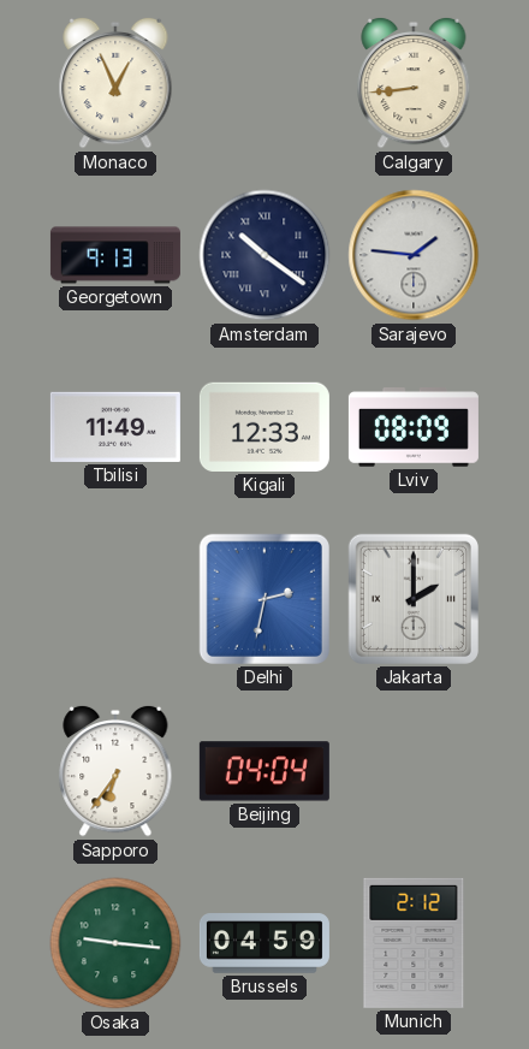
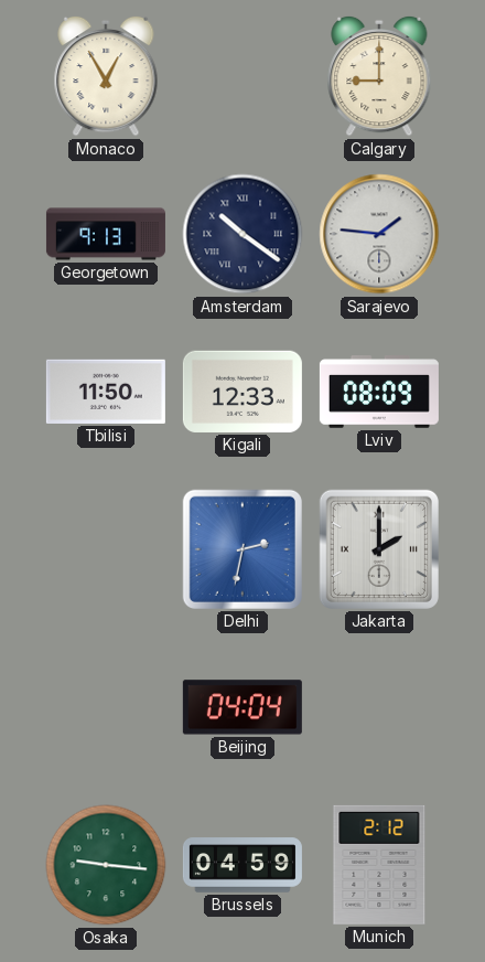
Monaco: 12:56 -> 12:55
Calgary: 8:44 -> 9:00
Tbilisi: 11:49 -> 11:50
Sapporo: 6:36 -> none
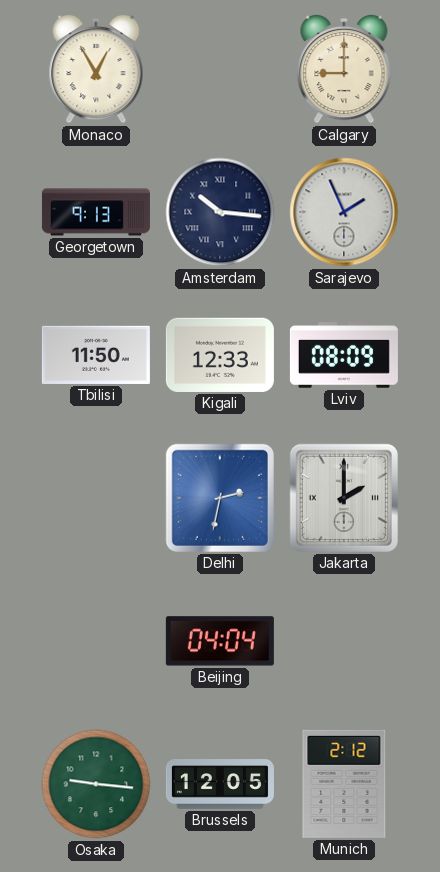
Amsterdam: 10:21 -> 10:16
Sarajevo: 1:46 -> 1:56
Brussels: 04:59 -> 12:05
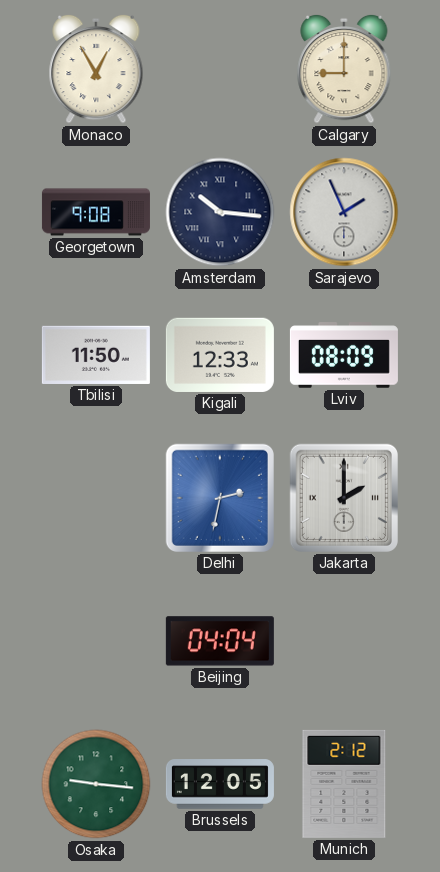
Georgetown: 9:13 -> 9:08
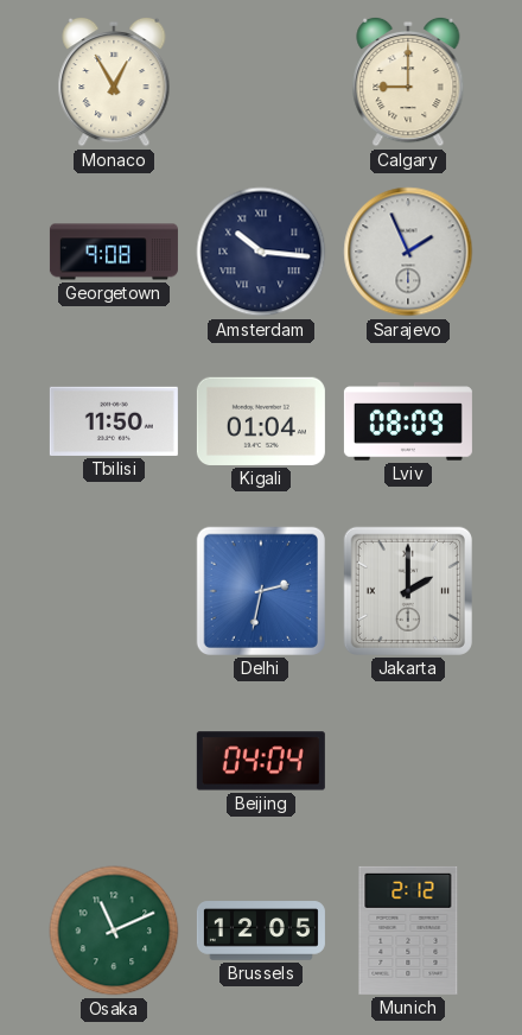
Kigali: 12:33 -> 01:04
Osaka: 9:16 -> 11:11
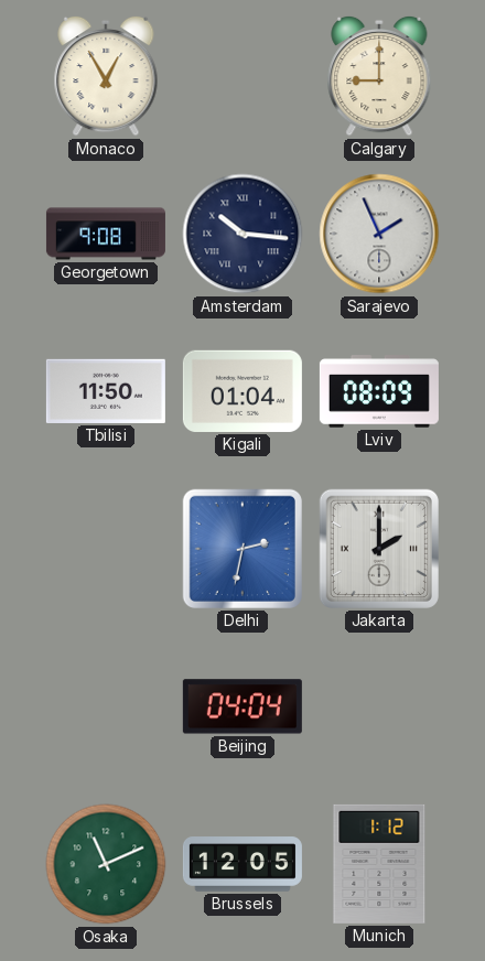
Munich: 2:12 -> 1:12
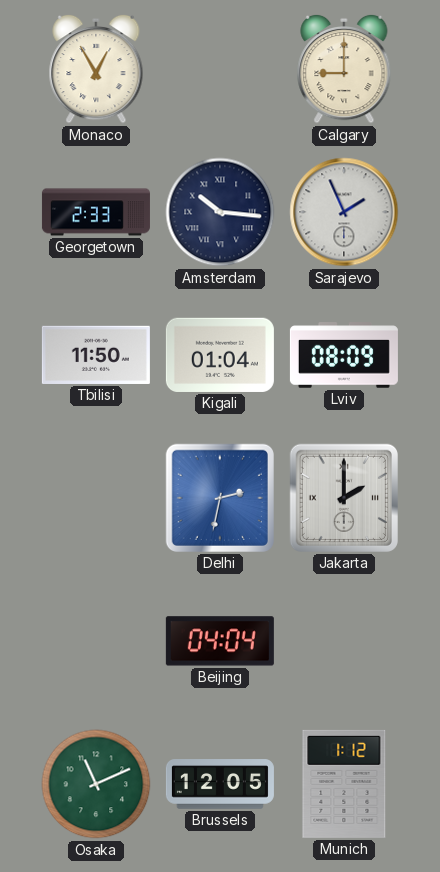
Georgetown: 9:08 -> 2:33
